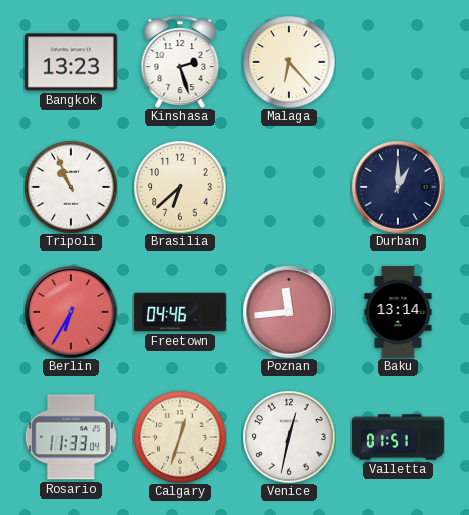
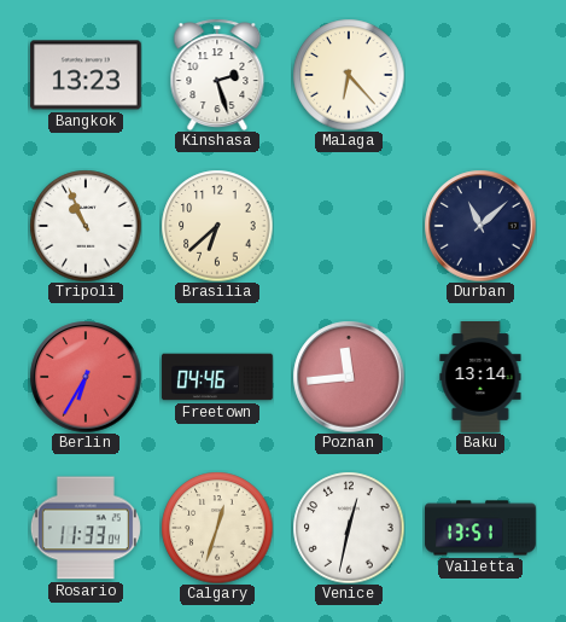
Durban: 1:00 -> 11:08
Valletta: 01:51 -> 13:51
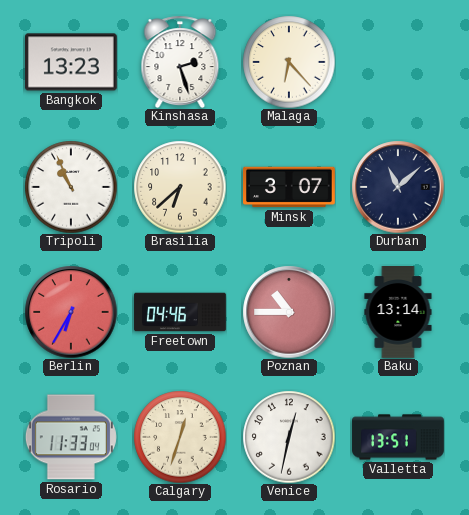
Minsk: none -> 3:07
Poznan: 11:44 -> 10:45
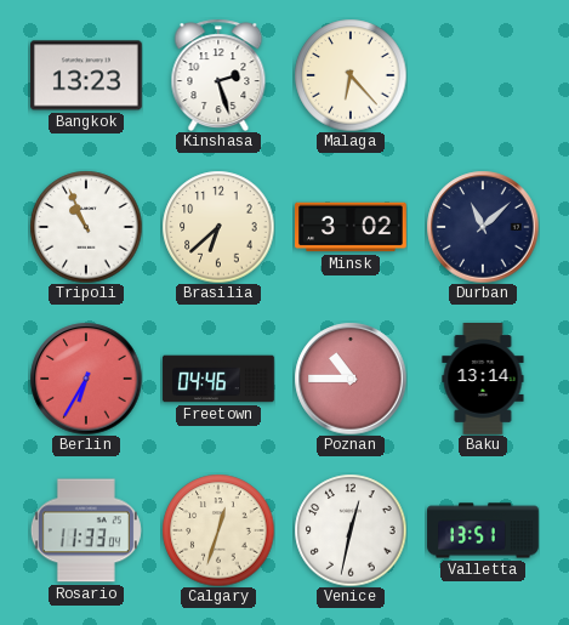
Minsk: 3:07 -> 3:02
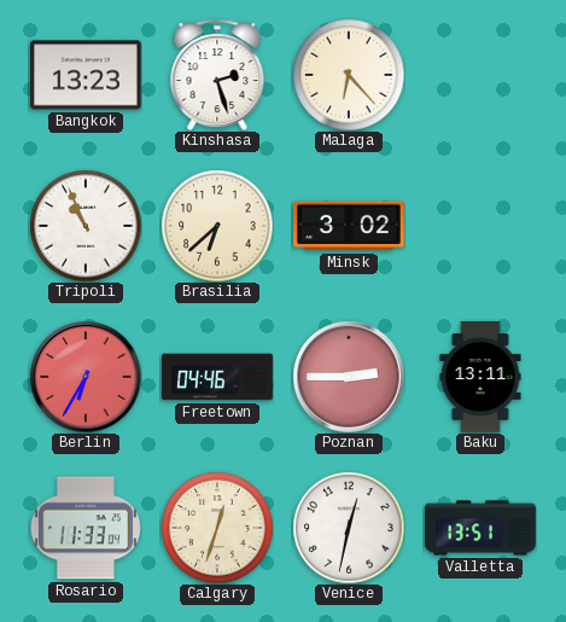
Durban: 11:08 -> none
Poznan: 10:45 -> 2:45
Baku: 13:14 -> 13:11
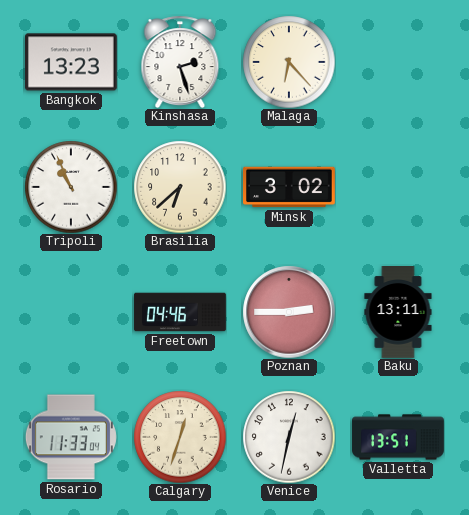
Berlin: 6:35 -> none
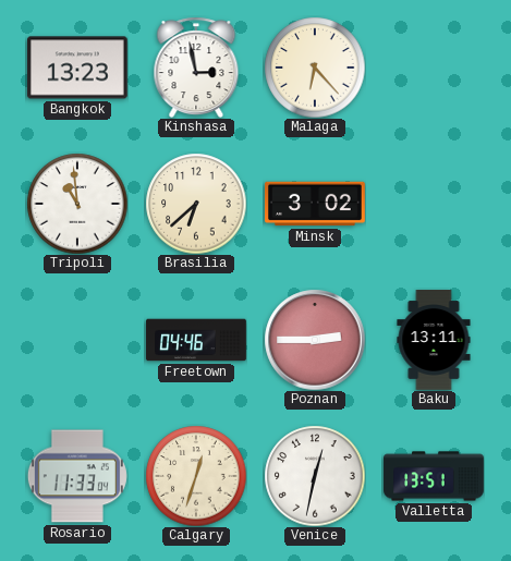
Kinshasa: 2:27 -> 2:58
Tripoli: 10:56 -> 10:59
